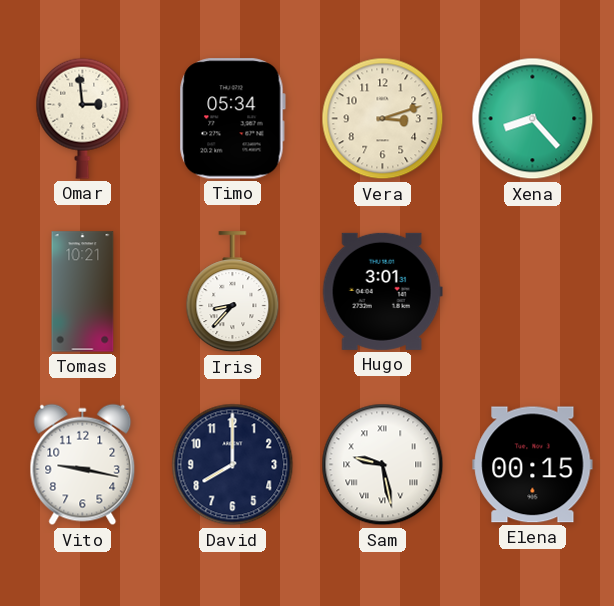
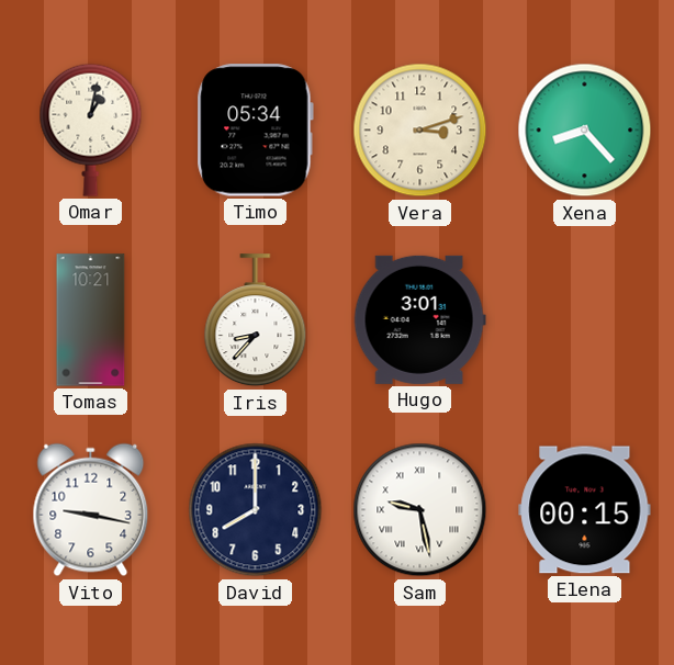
Omar: 2:59 -> 1:02
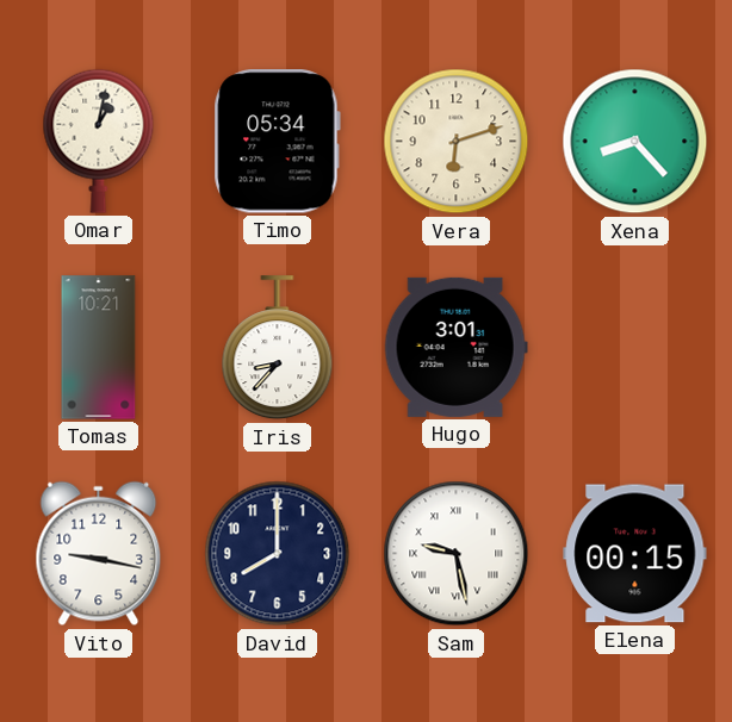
Vera: 3:12 -> 6:12
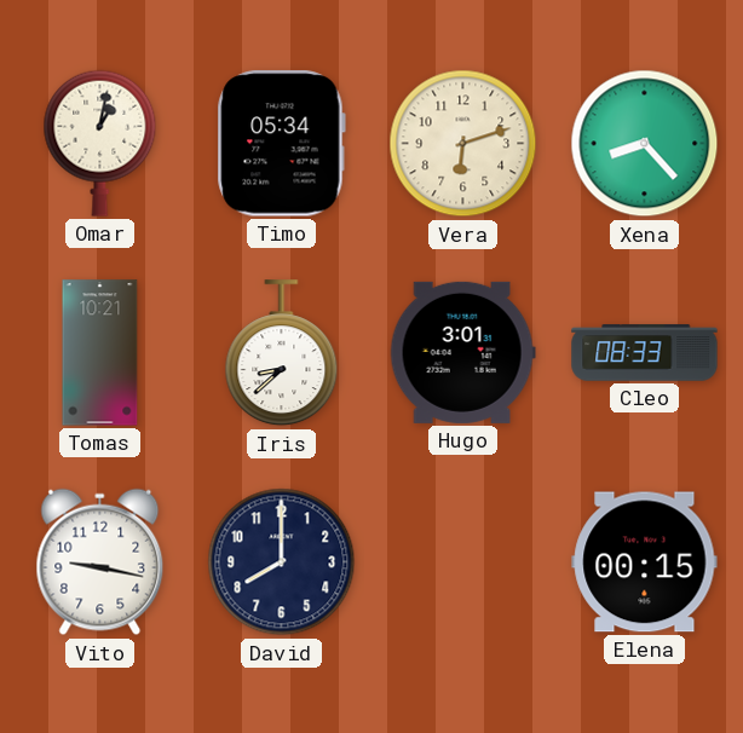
Iris: 8:37 -> 8:38
Cleo: none -> 08:33
Sam: 9:28 -> none
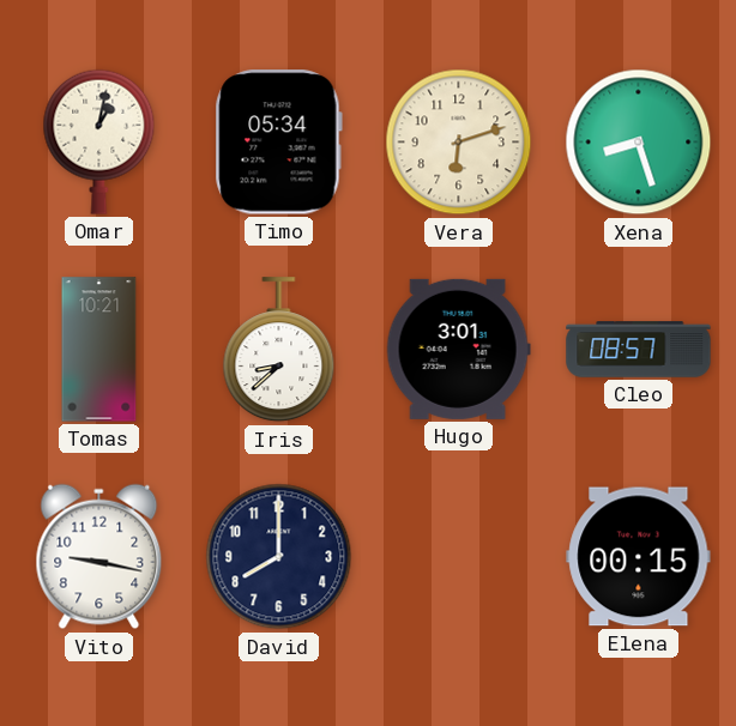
Xena: 8:23 -> 8:27
Cleo: 08:33 -> 08:57
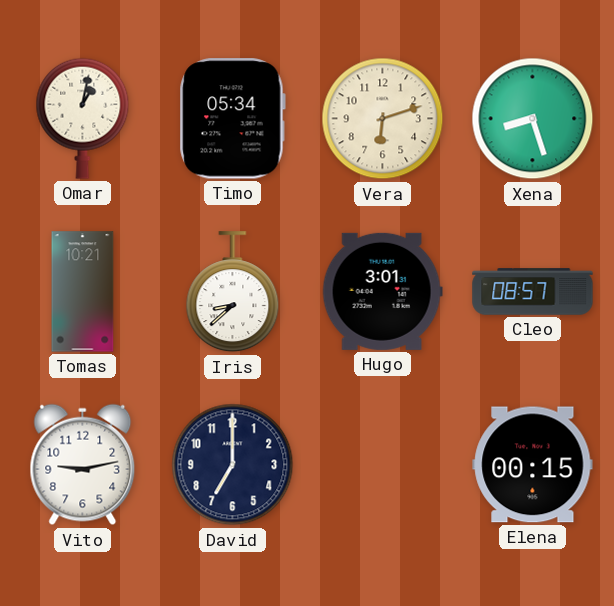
Vito: 9:17 -> 9:13
David: 8:00 -> 7:00
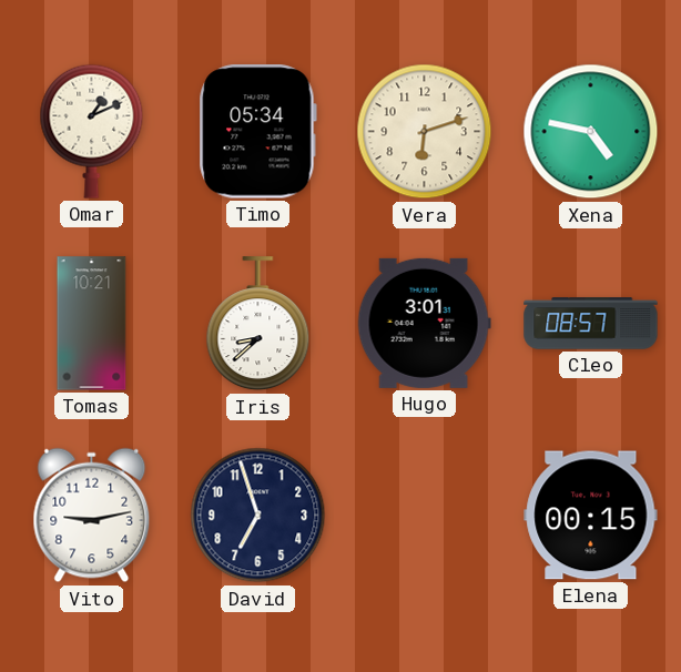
Omar: 1:02 -> 1:11
Xena: 8:27 -> 4:47
David: 7:00 -> 6:57
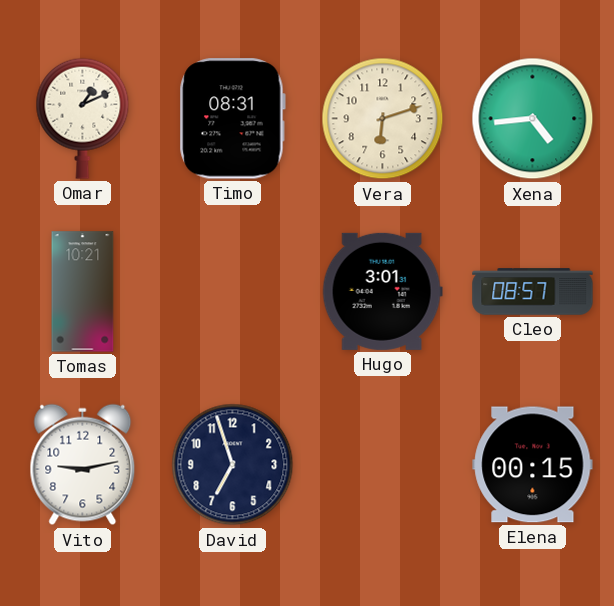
Timo: 05:34 -> 08:31
Xena: 4:47 -> 4:44
Iris: 8:38 -> none
